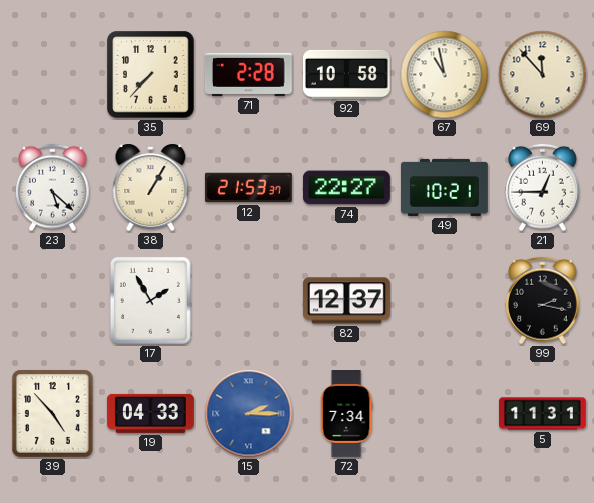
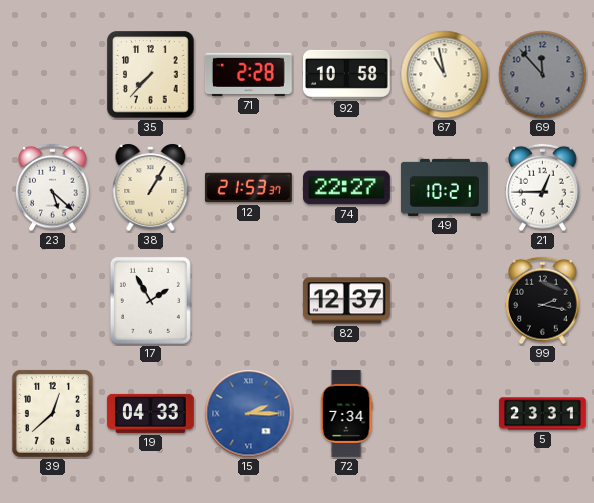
69 dial: cream -> grey
39: 4:53 -> 12:38
5: 11:31 -> 23:31
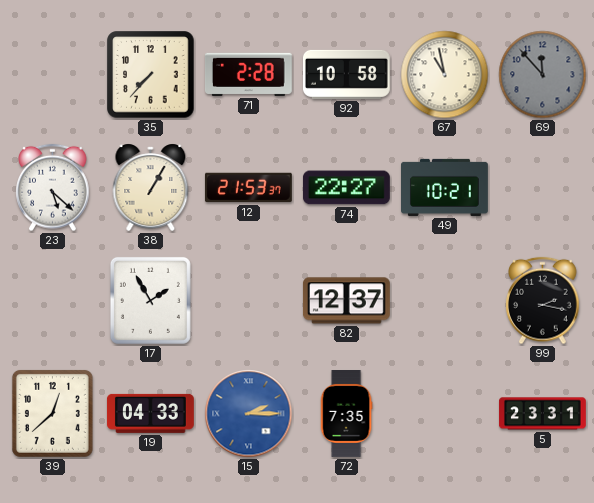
21: 12:45 -> none
72: 7:34 -> 7:35
